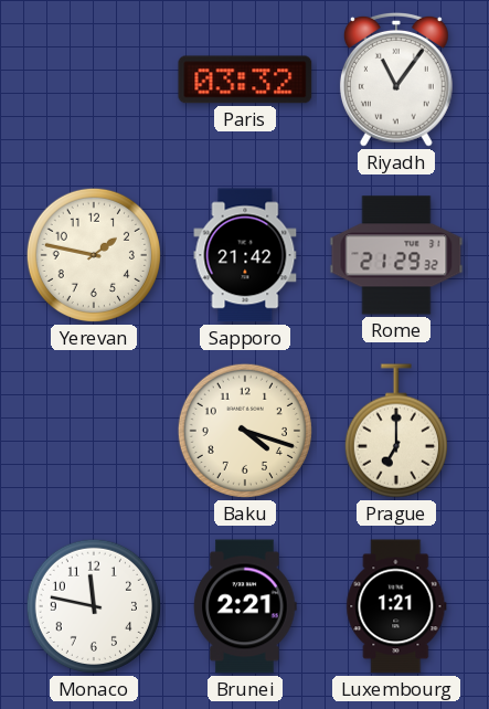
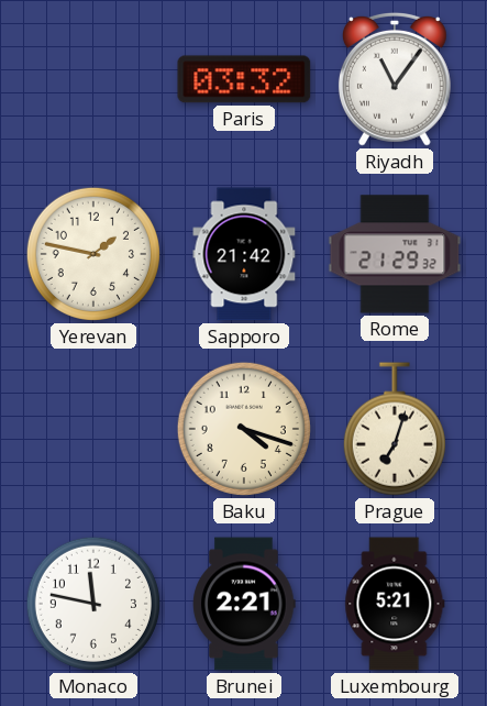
Prague: 7:00 -> 7:03
Luxembourg: 1:21 -> 5:21
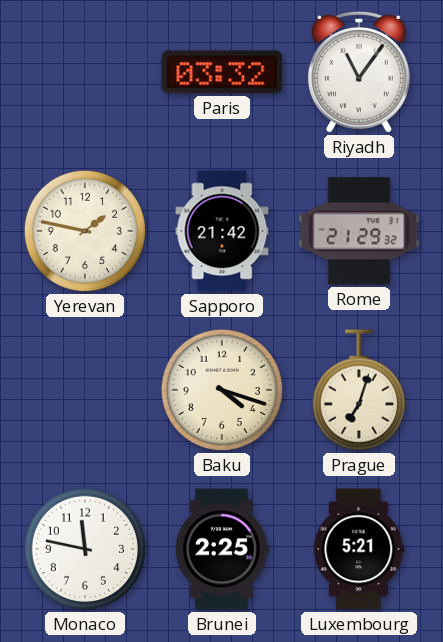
Brunei: 2:21 -> 2:25
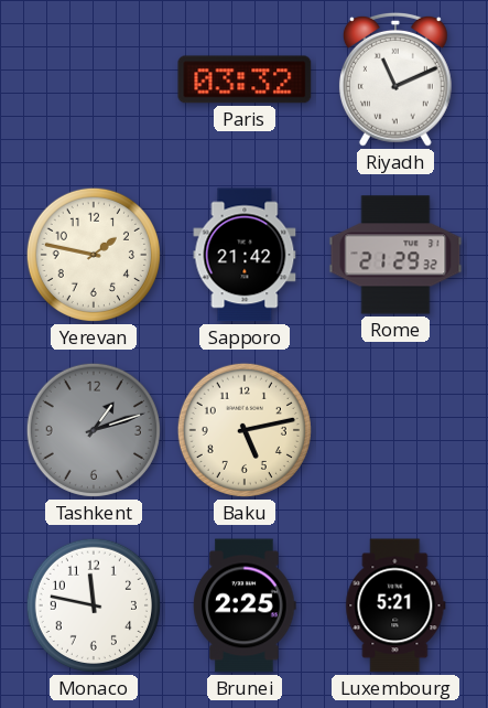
Riyadh: 11:06 -> 11:11
Tashkent: none -> 1:12
Baku: 4:18 -> 5:13
Prague: 7:03 -> none
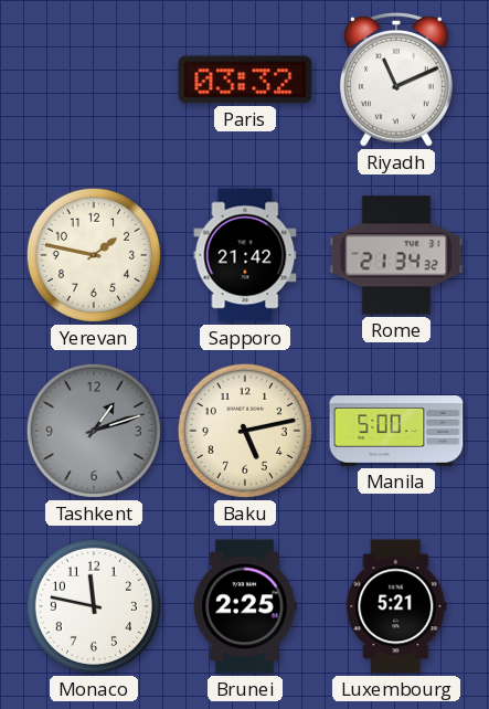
Rome: 21:29 -> 21:34
Manila: none -> 5:00
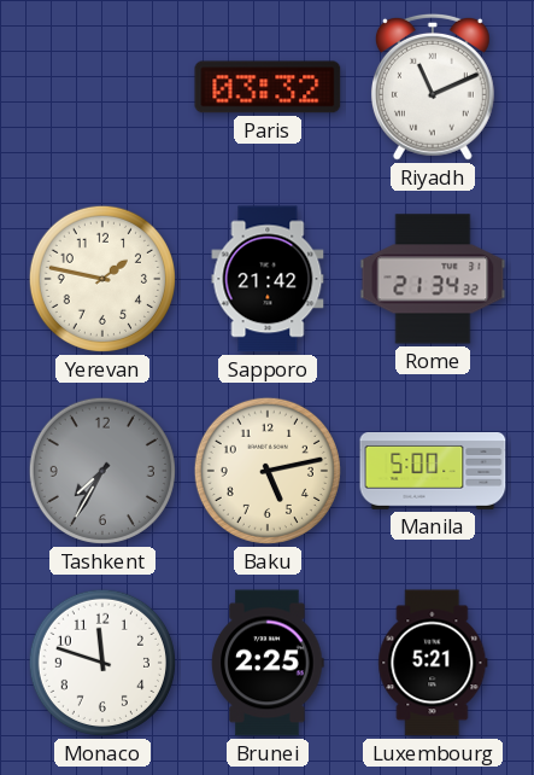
Tashkent: 1:12 -> 7:35
Monaco: 11:47 -> 11:48
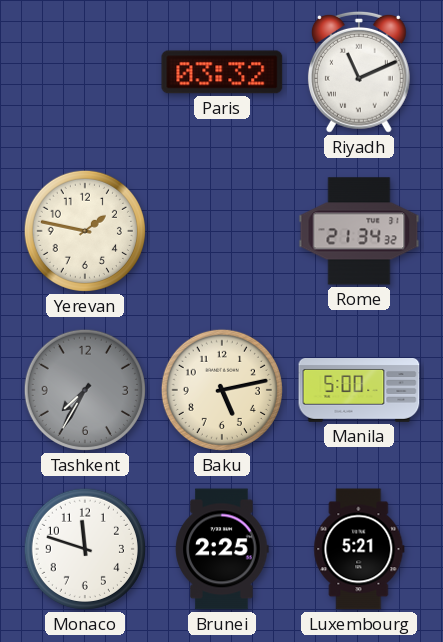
Sapporo: 21:42 -> none
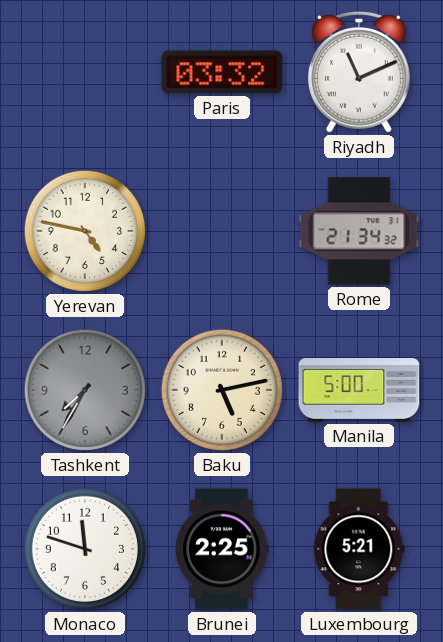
Yerevan: 1:47 -> 4:47
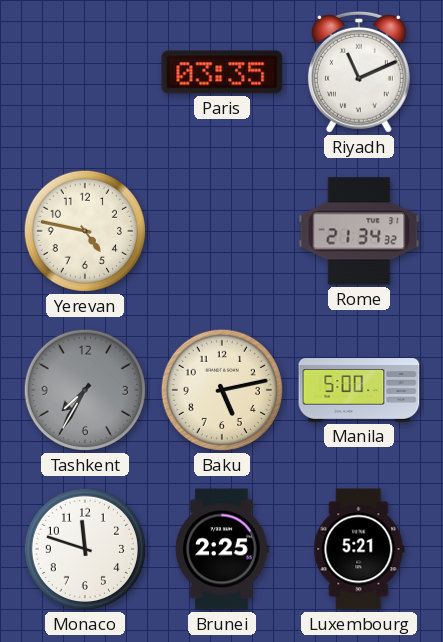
Paris: 03:32 -> 03:35
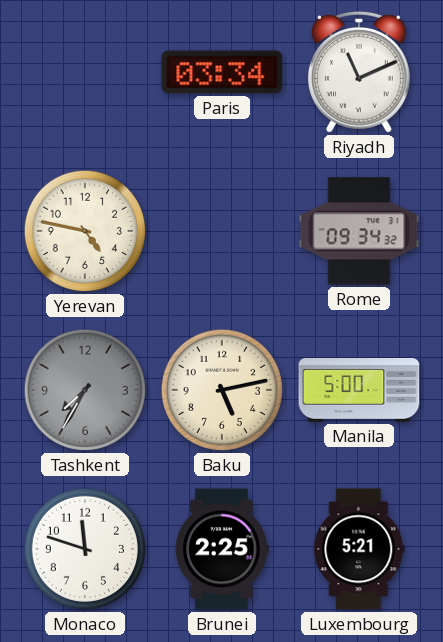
Paris: 03:35 -> 03:34
Rome: 21:34 -> 09:34
